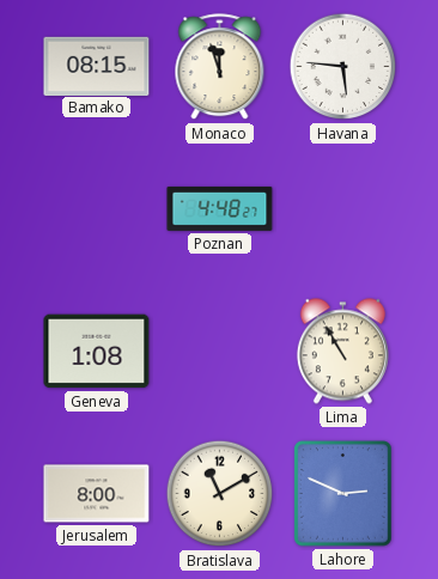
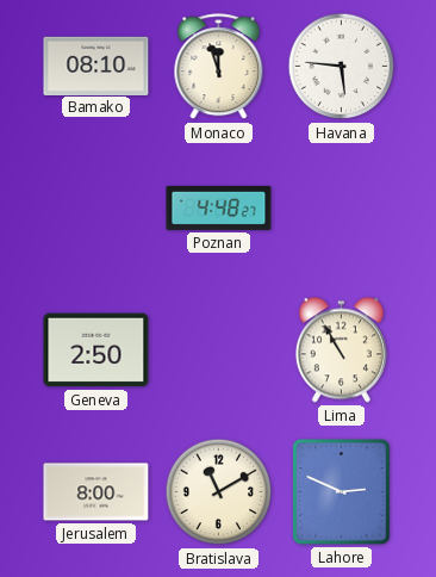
Bamako: 08:15 -> 08:10
Geneva: 1:08 -> 2:50
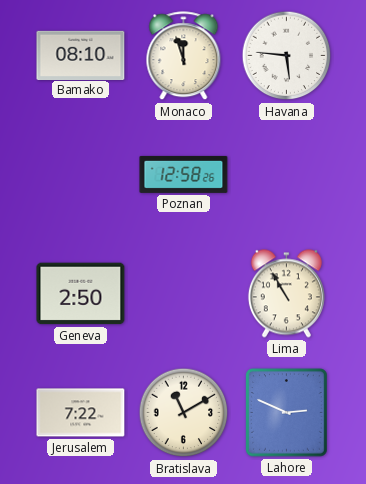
Poznan: 4:48 -> 12:58
Jerusalem: 8:00 -> 7:22
